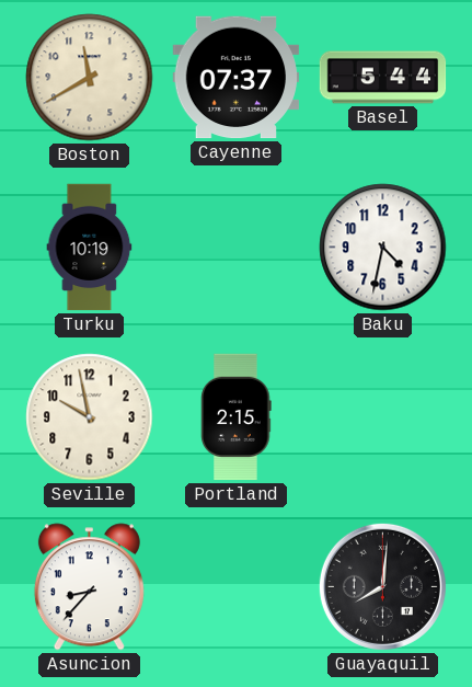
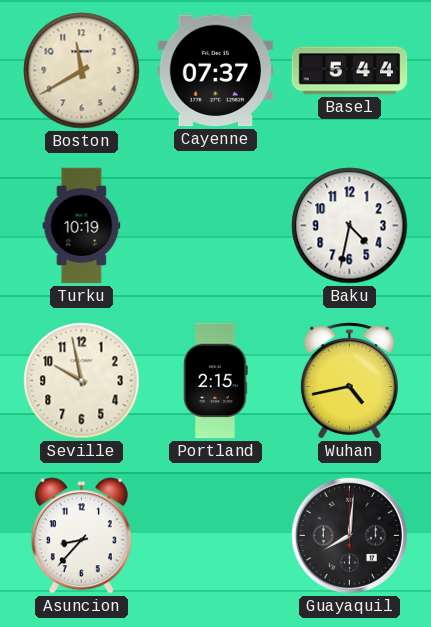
Wuhan: none -> 4:43
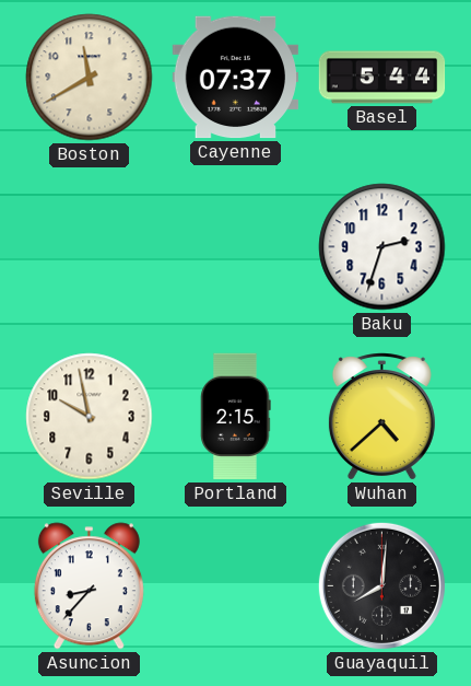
Turku: 10:19 -> none
Baku: 4:32 -> 2:33
Wuhan: 4:43 -> 4:38
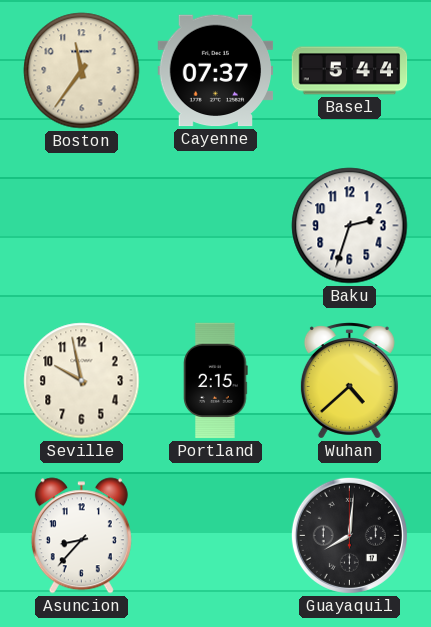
Boston: 11:40 -> 11:36
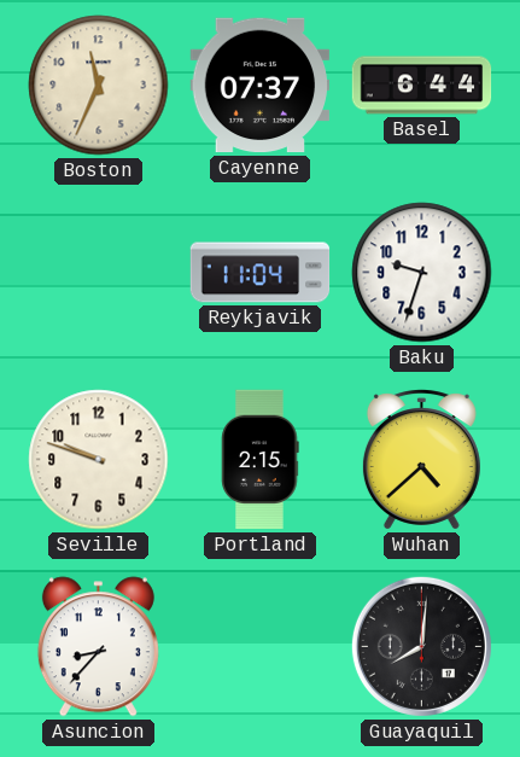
Boston: 11:36 -> 11:34
Basel: 5:44 -> 6:44
Reykjavik: none -> 11:04
Baku: 2:33 -> 9:33
Seville: 9:58 -> 9:48
